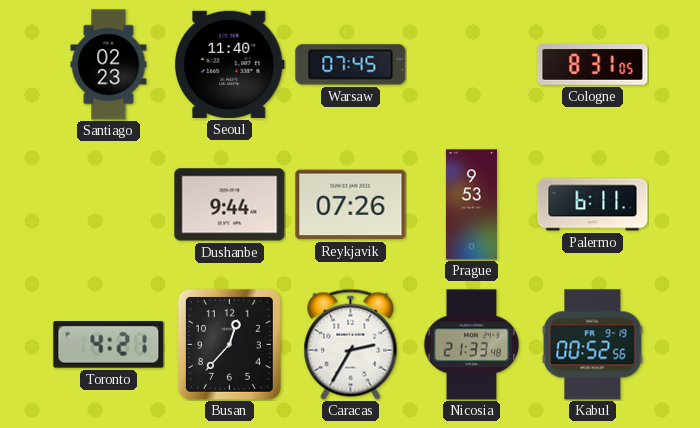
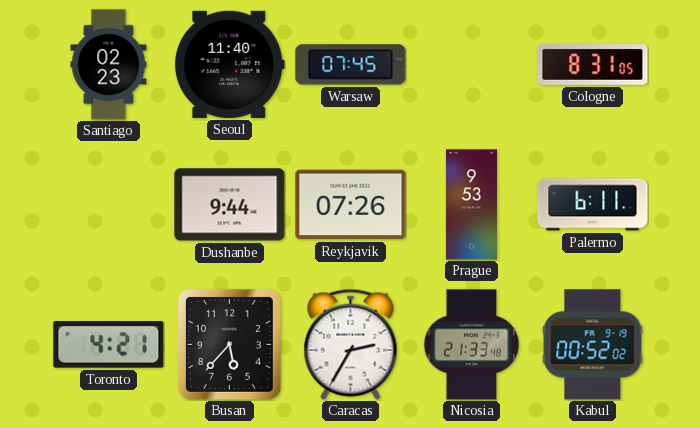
Busan: 12:37 -> 5:37
Kabul: 00:52:56 -> 00:52:02
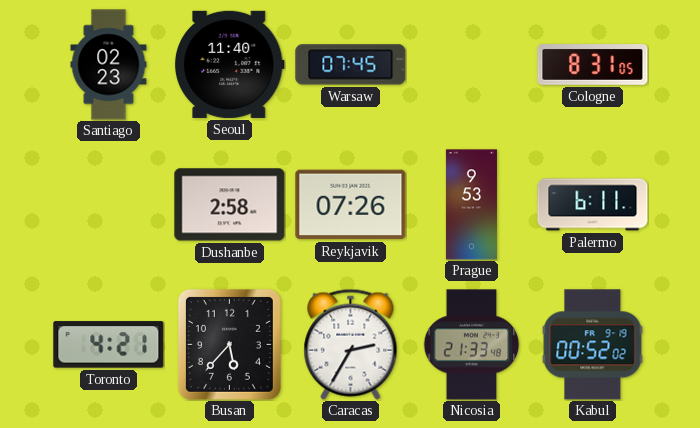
Dushanbe: 9:44 -> 2:58
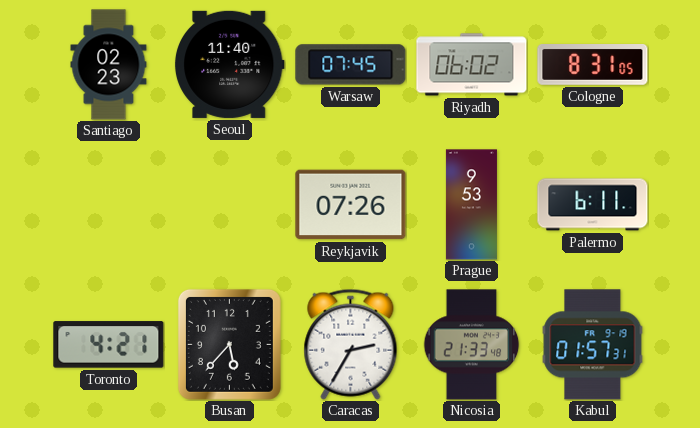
Riyadh: none -> 06:02
Dushanbe: 2:58 -> none
Kabul: 00:52 -> 01:57
